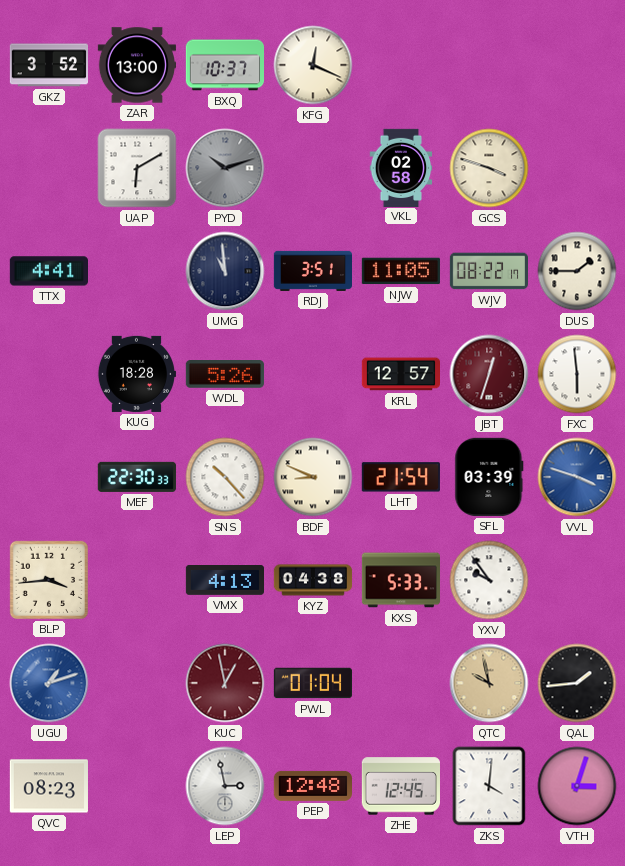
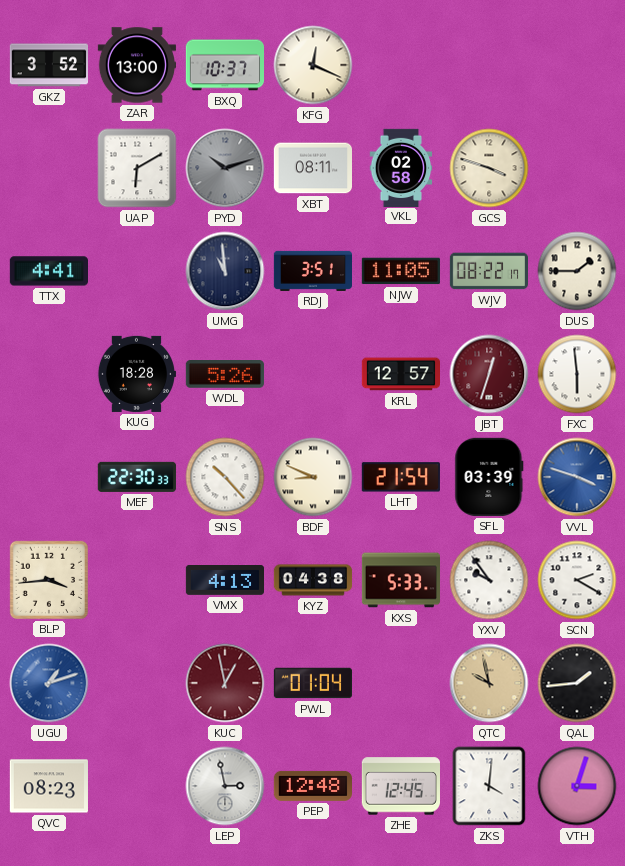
XBT: none -> 08:11
SCN: none -> 2:20
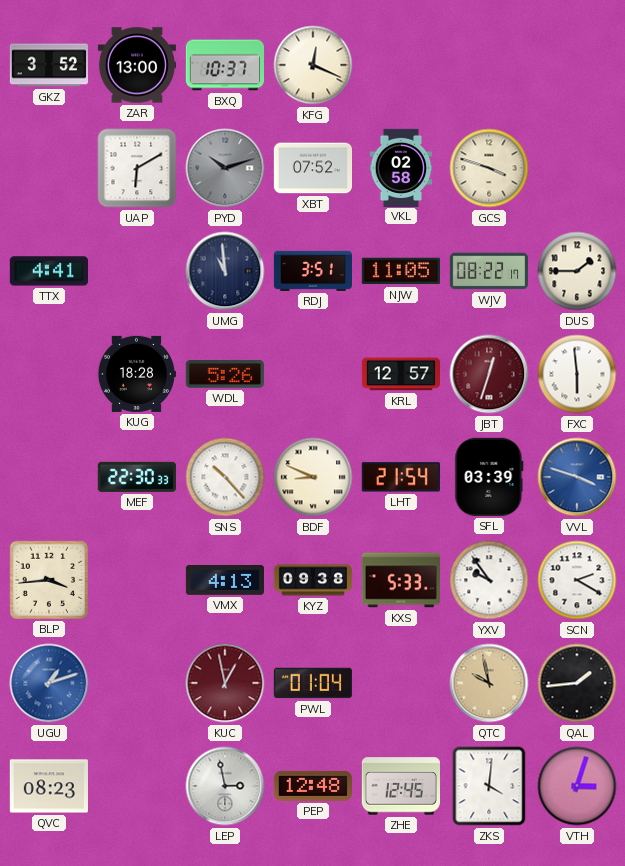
XBT: 08:11 -> 07:52
KYZ: 04:38 -> 09:38
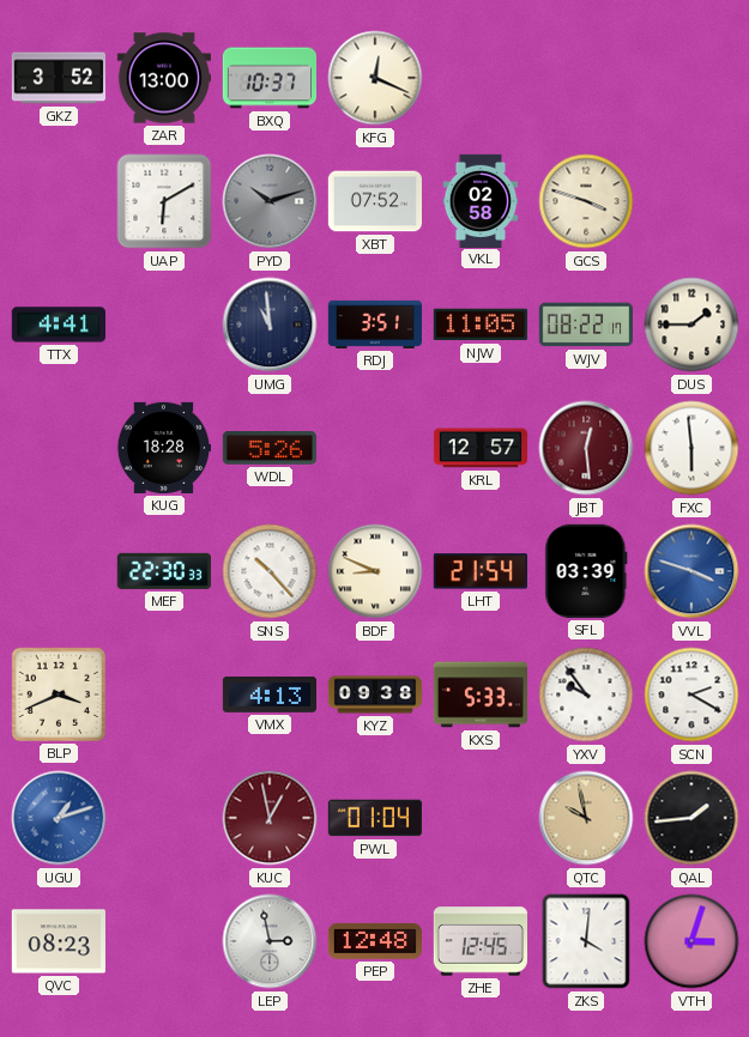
JBT: 12:33 -> 12:29
BLP: 3:44 -> 3:41
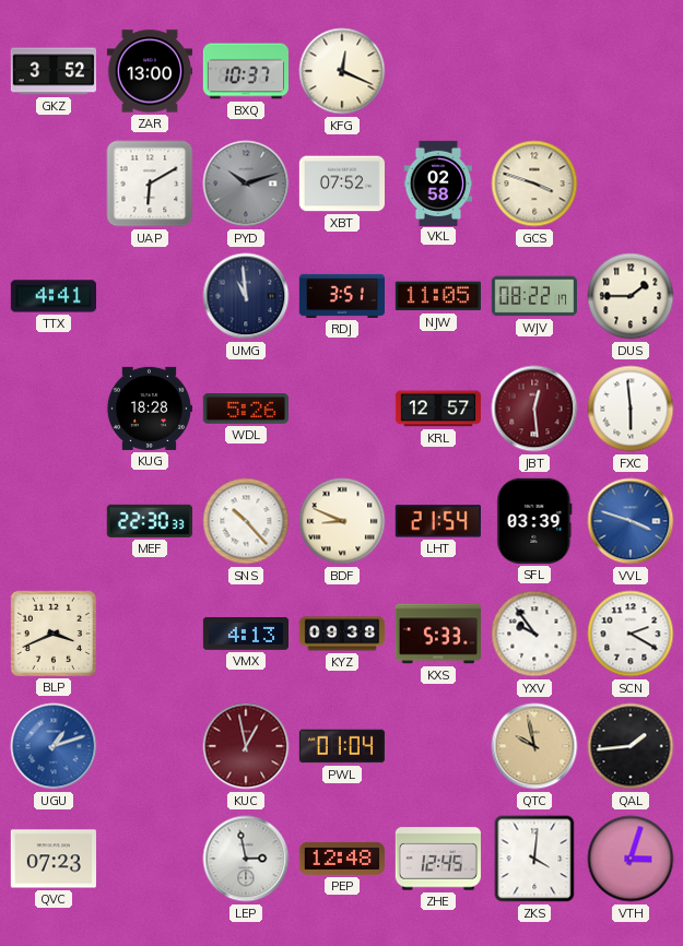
QVC: 08:23 -> 07:23
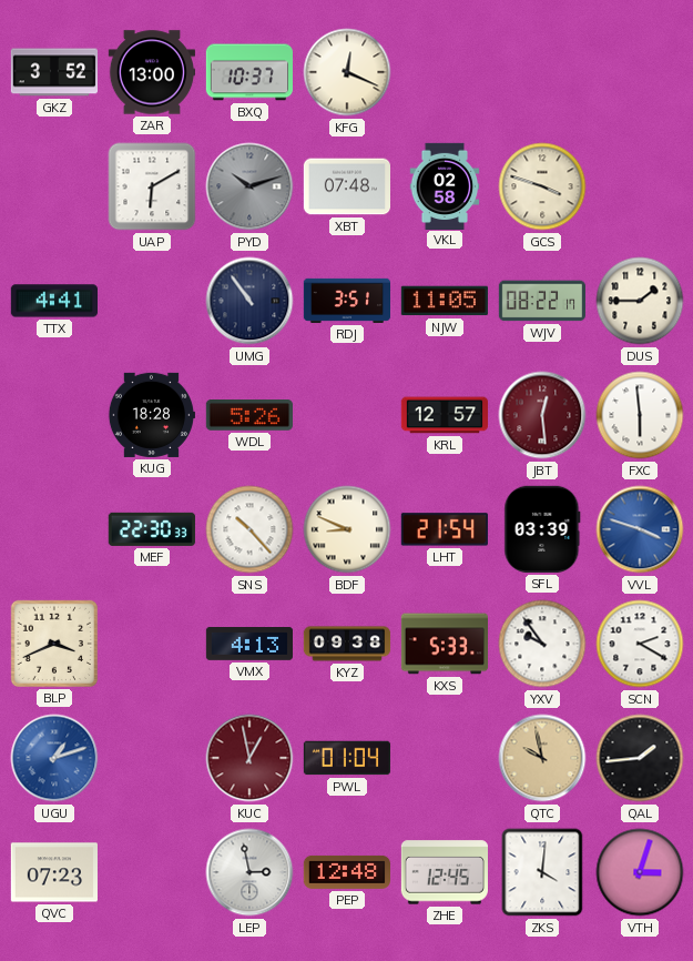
XBT: 07:52 -> 07:48
UMG: 10:59 -> 10:54
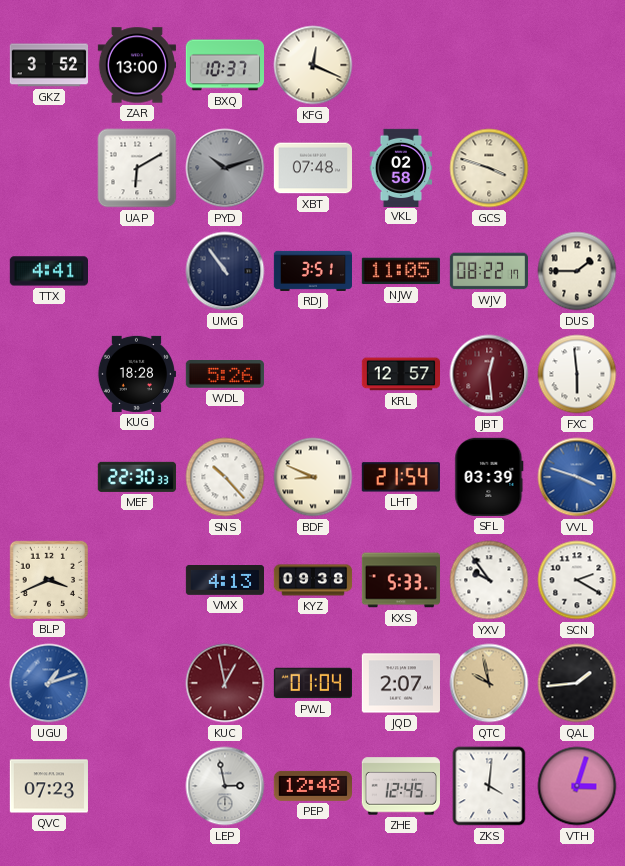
JQD: none -> 2:07
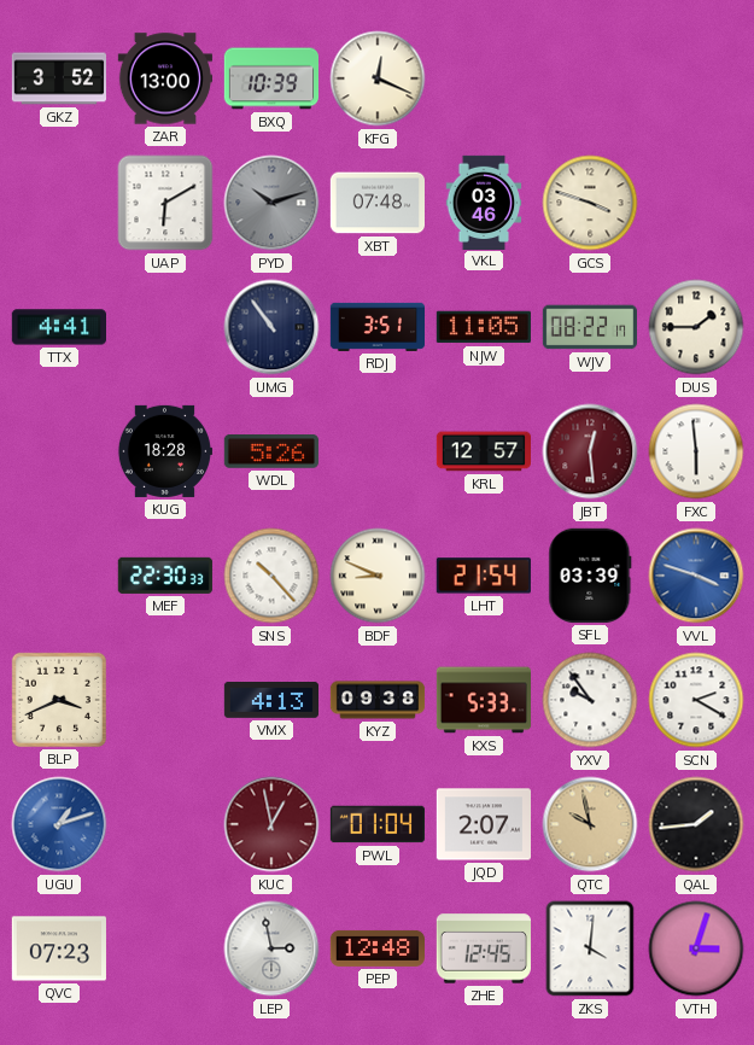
BXQ: 10:37 -> 10:39
VKL: 02:58 -> 03:46
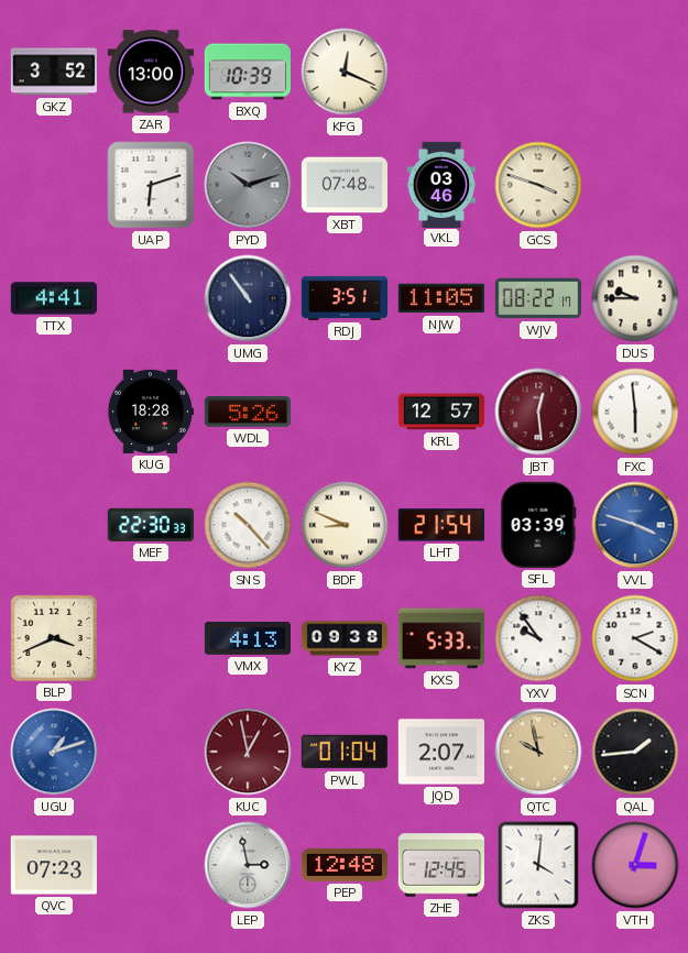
UAP: 6:10 -> 6:12
DUS: 1:45 -> 9:45
